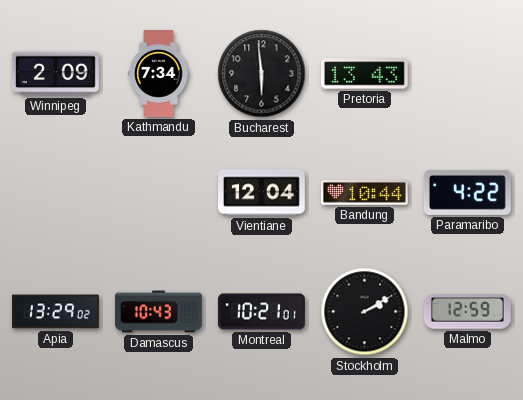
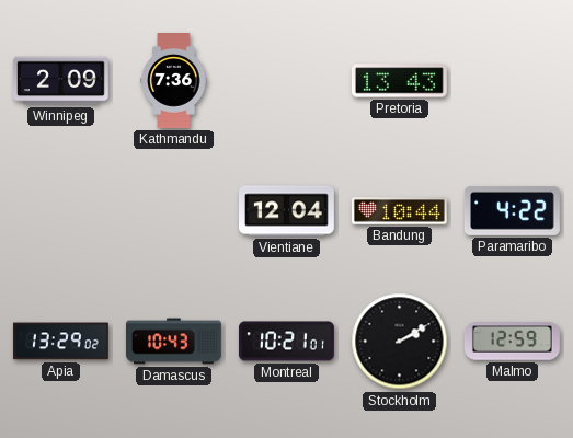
Kathmandu: 7:34 -> 7:36
Bucharest: 5:59 -> none
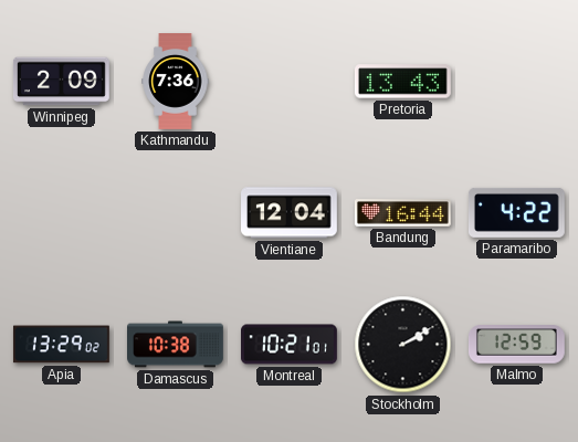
Bandung: 10:44 -> 16:44
Damascus: 10:43 -> 10:38
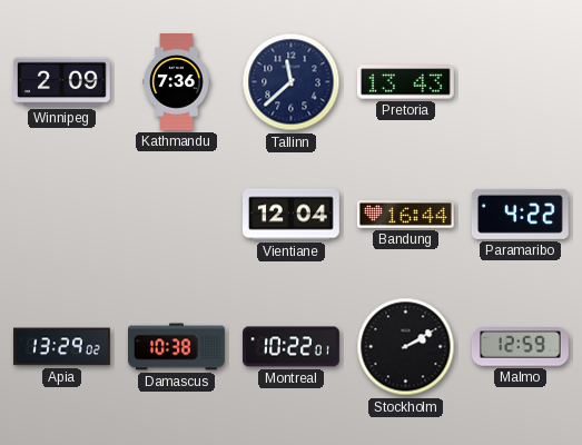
Tallinn: none -> 11:38
Montreal: 10:21 -> 10:22
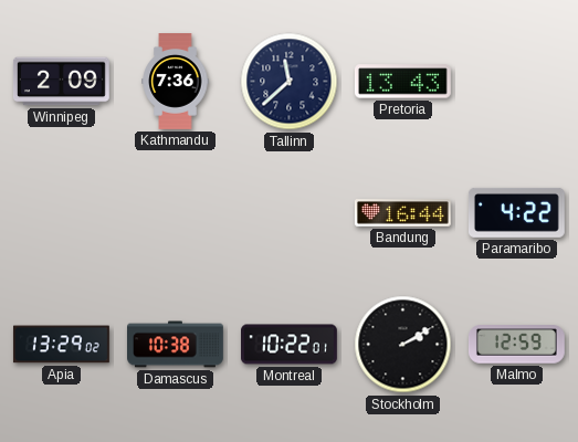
Vientiane: 12:04 -> none
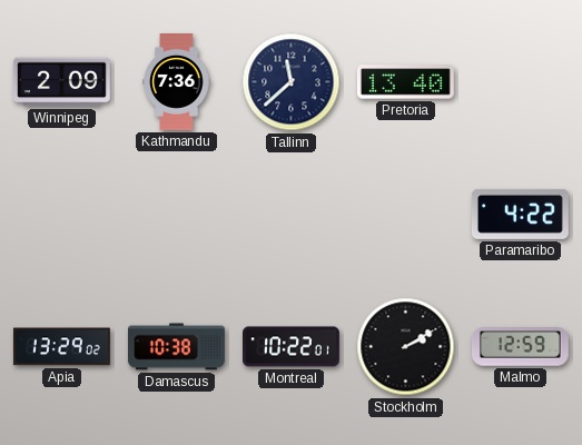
Pretoria: 13:43 -> 13:40
Bandung: 16:44 -> none
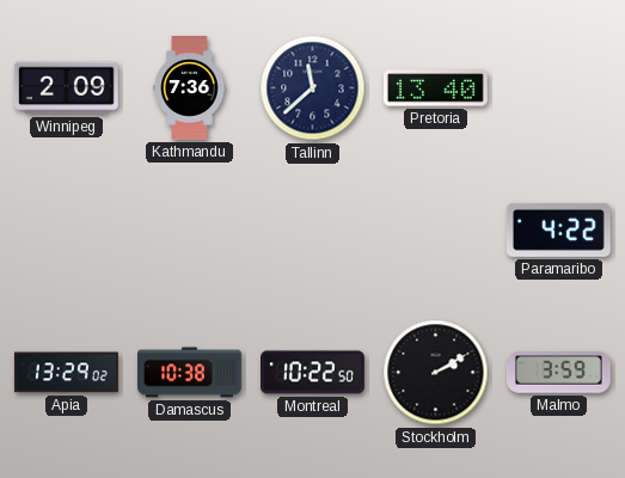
Montreal: 10:22:01 -> 10:22:50
Malmo: 12:59 -> 3:59
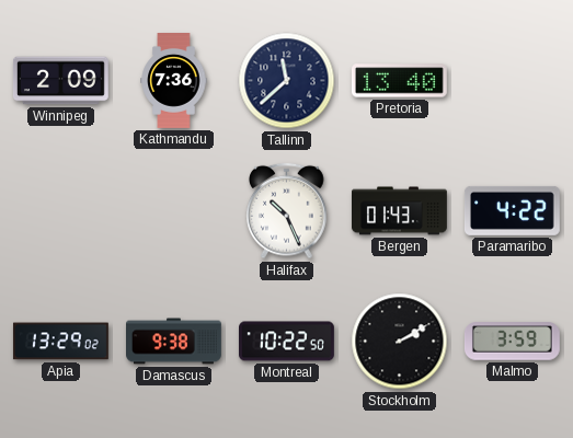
Halifax: none -> 10:26
Bergen: none -> 01:43
Damascus: 10:38 -> 9:38
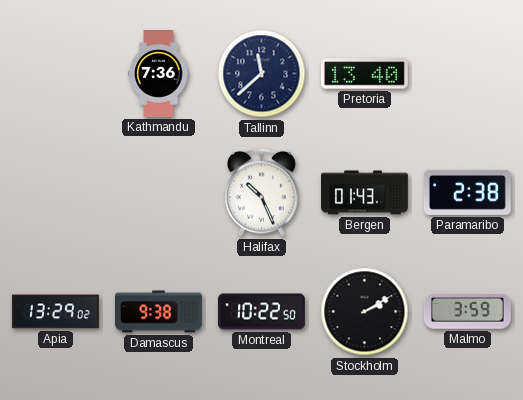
Winnipeg: 2:09 -> none
Paramaribo: 4:22 -> 2:38
